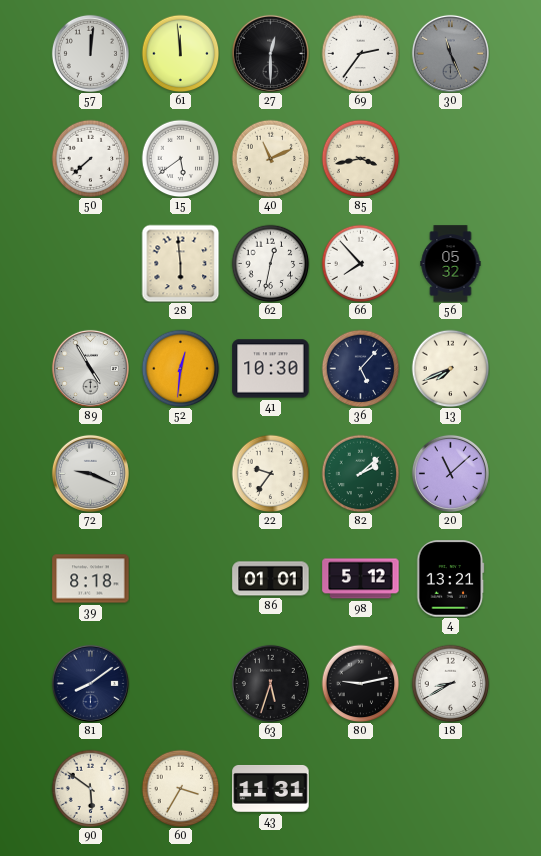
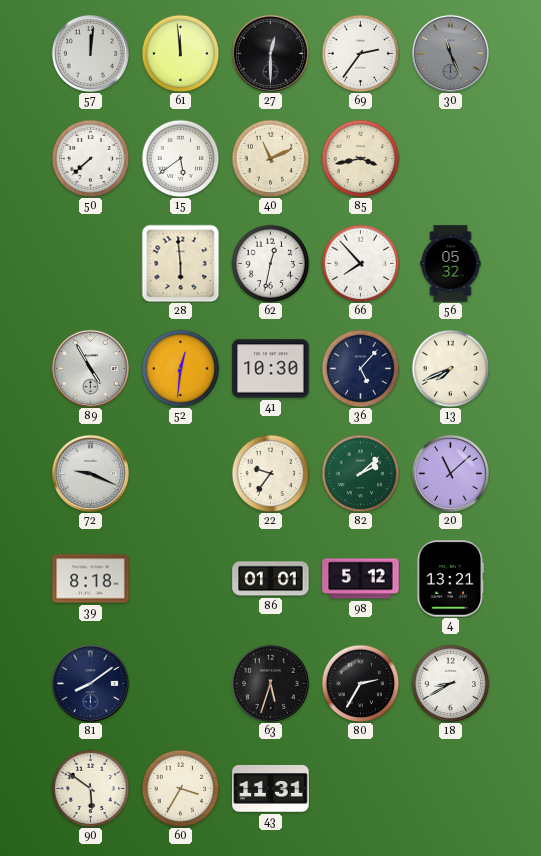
80: 9:13 -> 2:35
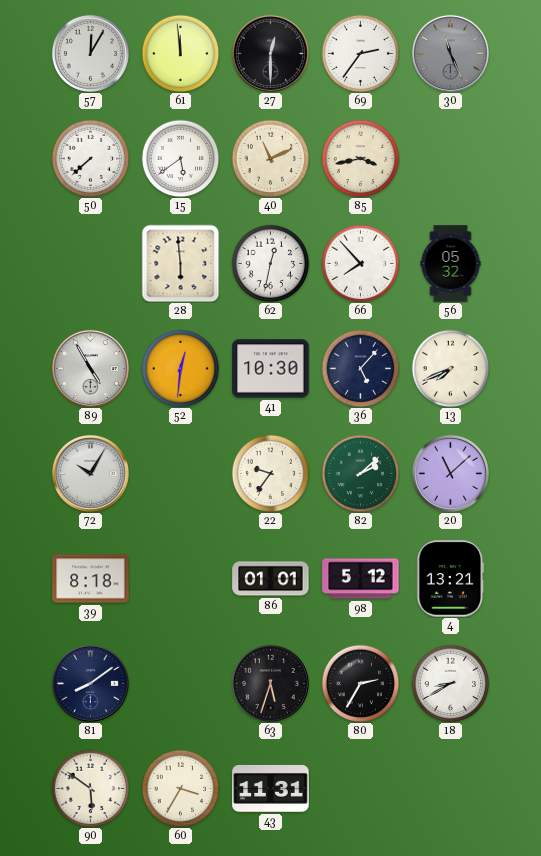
57: 12:01 -> 12:05
72: 9:19 -> 10:05
